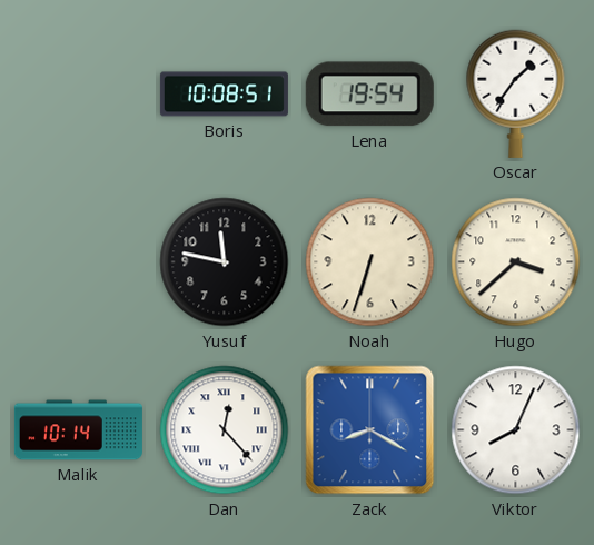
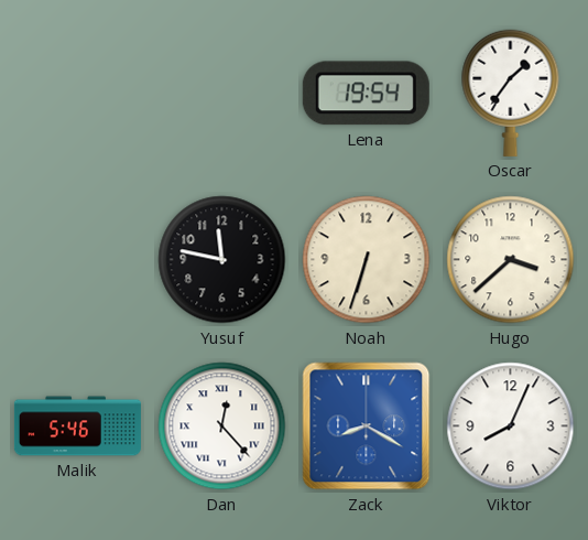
Boris: 10:08 -> none
Malik: 10:14 -> 5:46
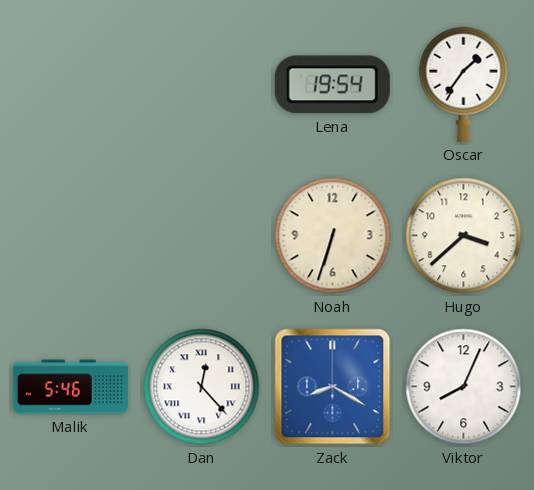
Yusuf: 11:47 -> none
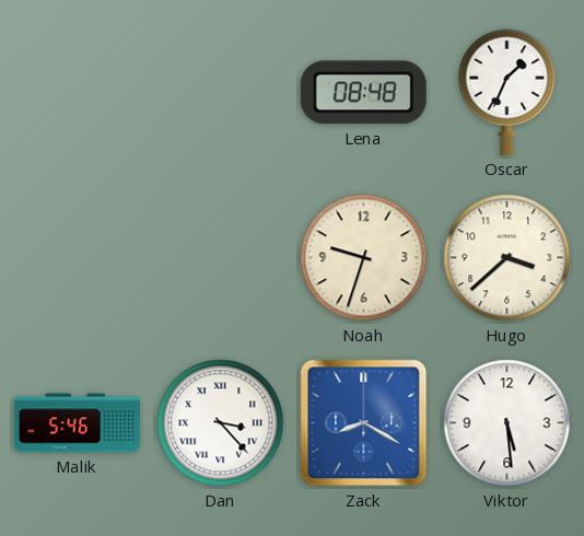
Lena: 19:54 -> 08:48
Oscar: 1:36 -> 1:34
Noah: 6:33 -> 9:33
Dan: 12:23 -> 3:23
Viktor: 8:04 -> 5:29
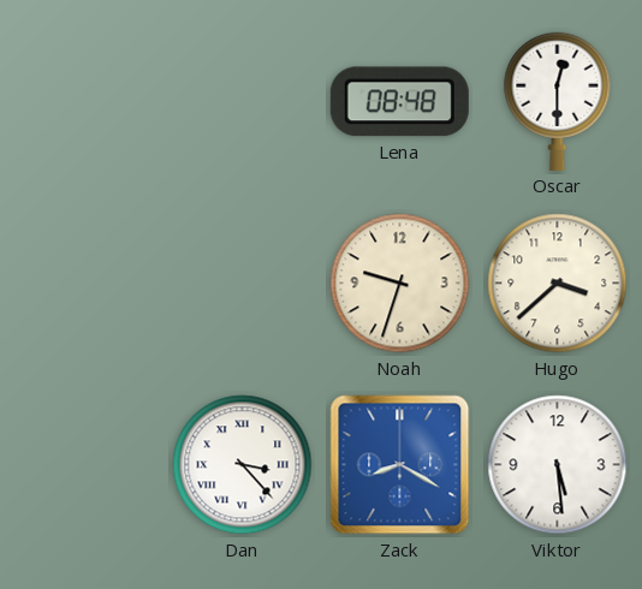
Oscar: 1:34 -> 12:30
Malik: 5:46 -> none
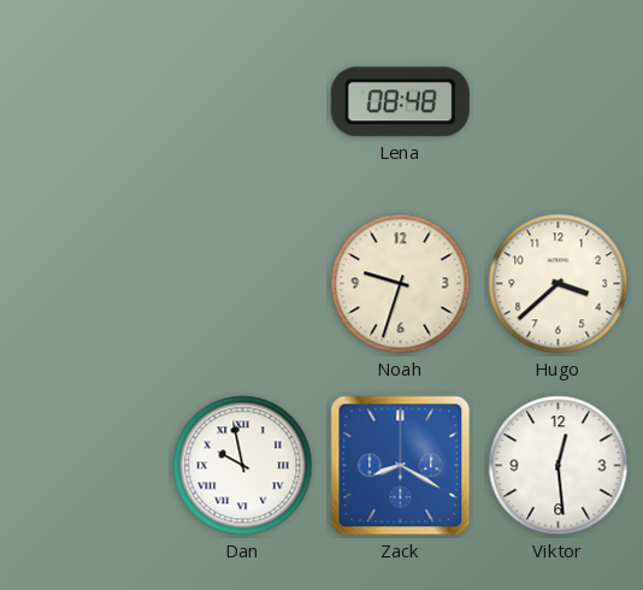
Oscar: 12:30 -> none
Dan: 3:23 -> 9:58
Viktor: 5:29 -> 12:29
